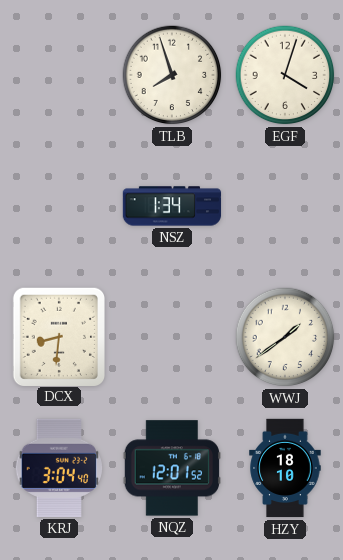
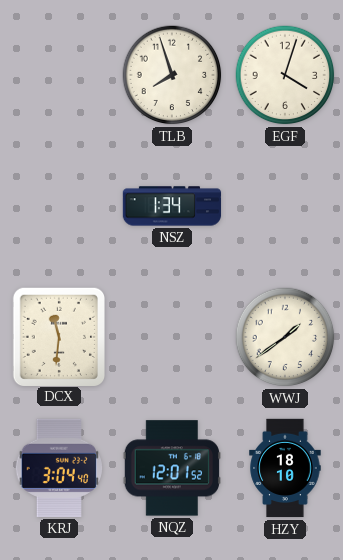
DCX: 8:31 -> 11:31
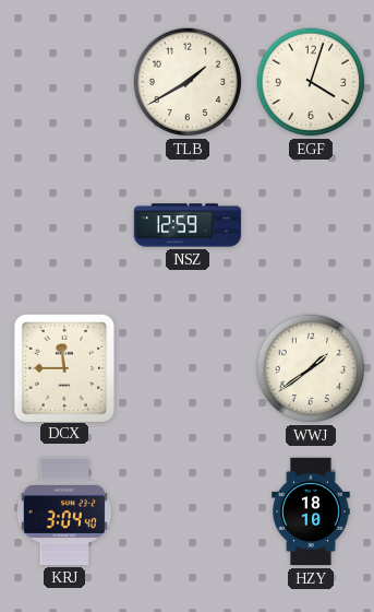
TLB: 7:57 -> 1:40
NSZ: 1:34 -> 12:59
DCX: 11:31 -> 11:45
NQZ: 12:01 -> none
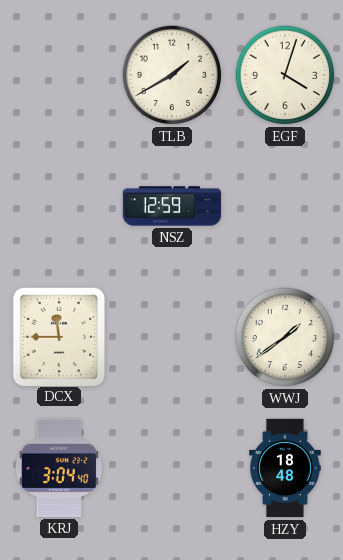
HZY: 18:10 -> 18:48
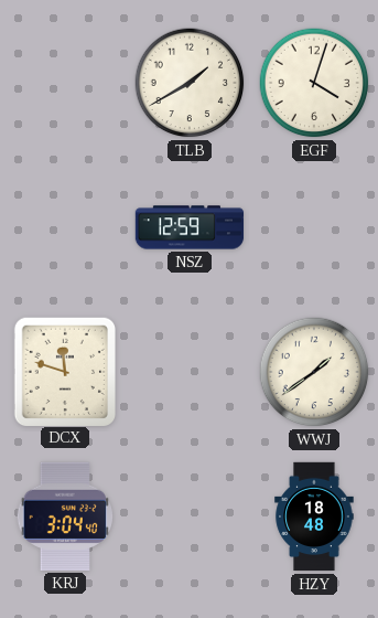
DCX: 11:45 -> 11:48
